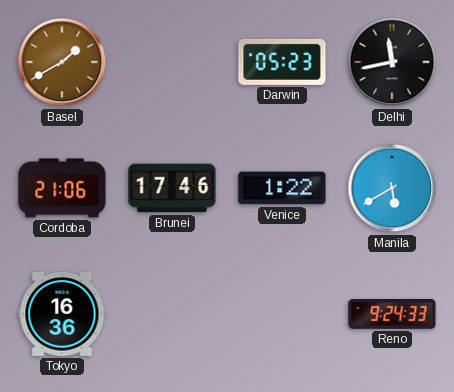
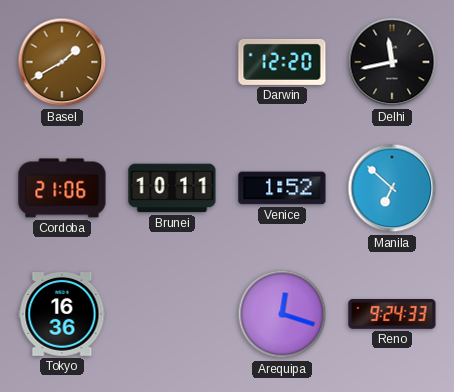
Darwin: 05:23 -> 12:20
Brunei: 17:46 -> 10:11
Venice: 1:22 -> 1:52
Manila: 5:40 -> 6:52
Arequipa: none -> 12:18
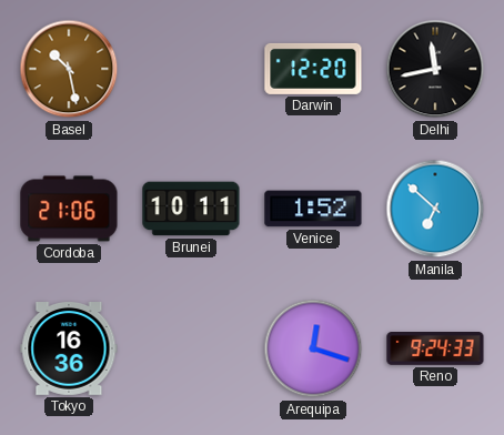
Basel: 1:40 -> 10:28
